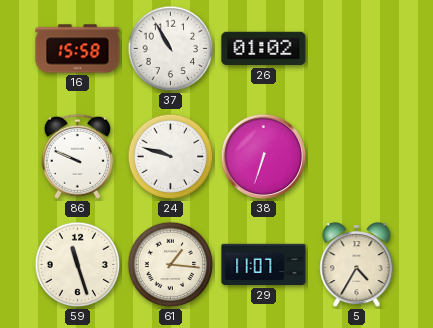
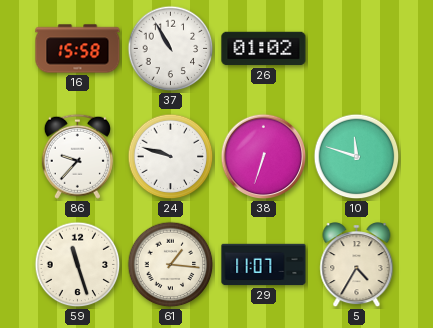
86: 9:49 -> 9:37
10: none -> 11:48
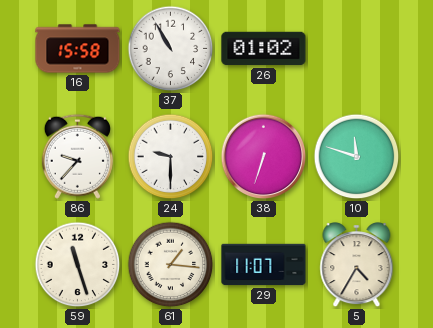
24: 9:48 -> 9:30
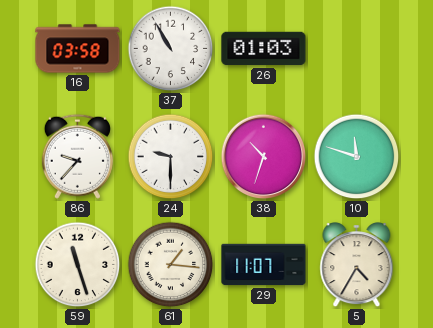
16: 15:58 -> 03:58
26: 01:02 -> 01:03
38: 6:33 -> 10:33
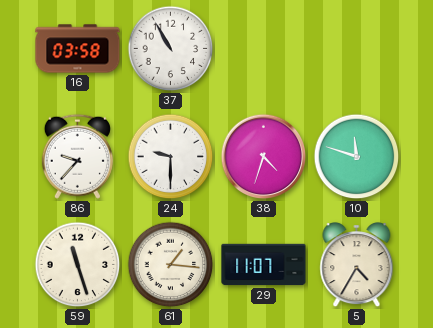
26: 01:03 -> none
38: 10:33 -> 4:33
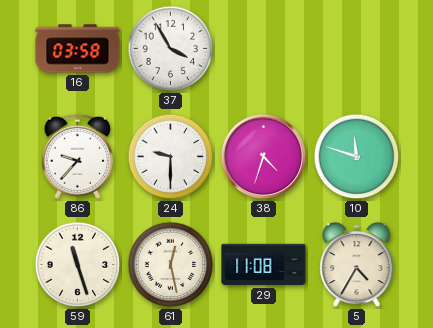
37: 10:55 -> 3:55
61: 1:16 -> 12:28
29: 11:07 -> 11:08
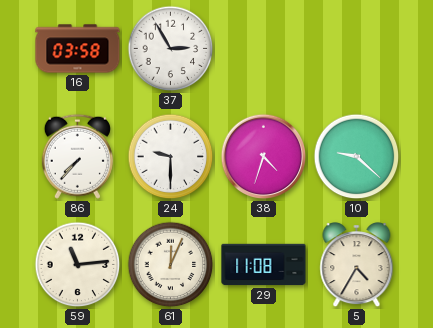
37: 3:55 -> 2:55
86: 9:37 -> 7:37
10: 11:48 -> 9:22
59: 11:27 -> 11:14
61: 12:28 -> 12:04
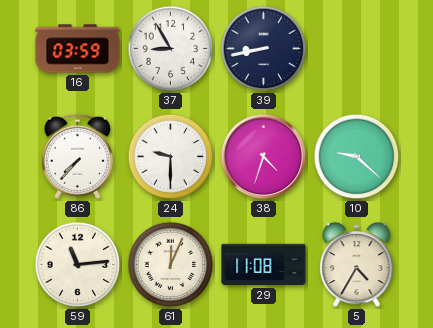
16: 03:58 -> 03:59
37: 2:55 -> 8:55
39: none -> 8:43
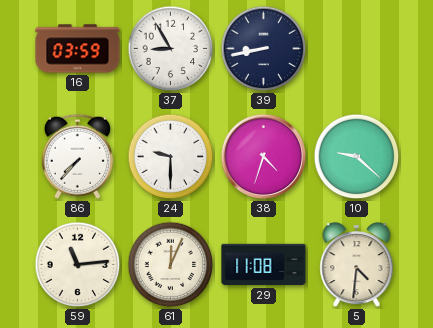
5: 4:35 -> 4:31
